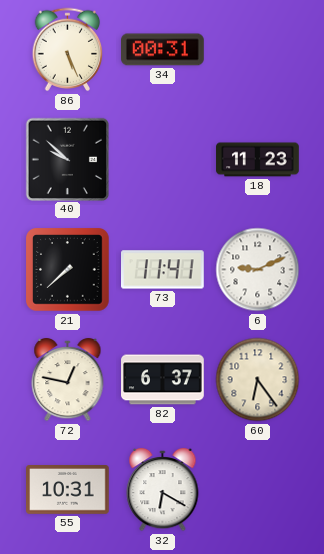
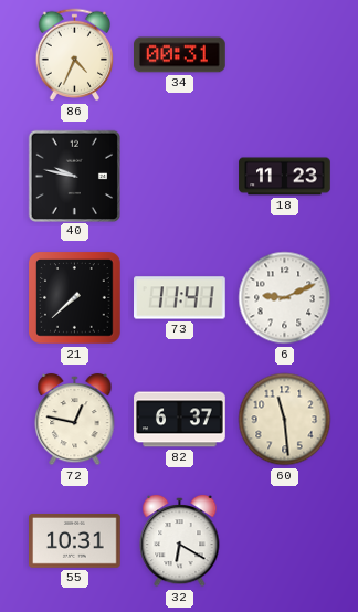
86: 5:26 -> 4:34
40: 9:52 -> 9:47
60: 6:24 -> 11:29
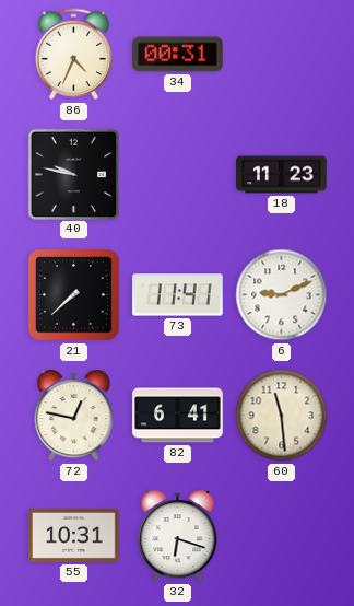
82: 6:37 -> 6:41
32: 6:20 -> 6:18
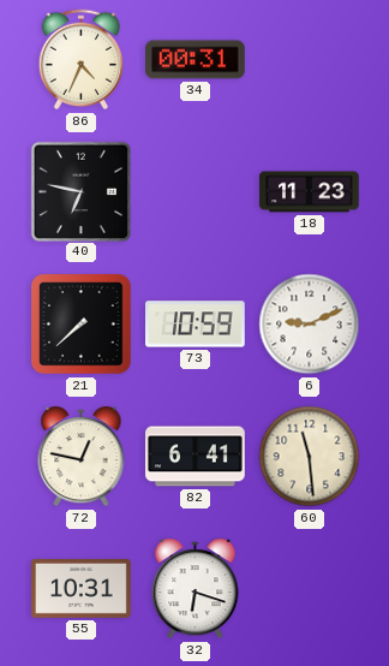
40: 9:47 -> 6:47
73: 11:41 -> 10:59
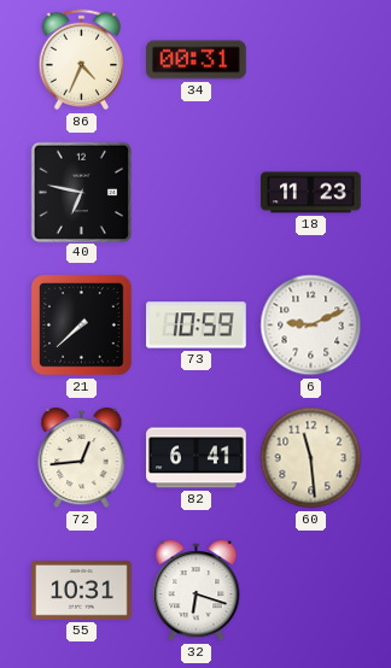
72: 12:47 -> 12:44
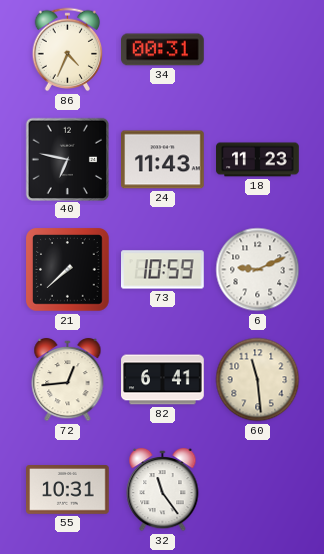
24: none -> 11:43
32: 6:18 -> 11:24
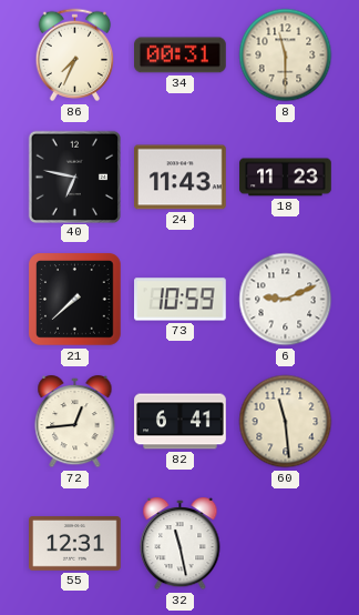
86: 4:34 -> 7:34
8: none -> 11:30
55: 10:31 -> 12:31
32: 11:24 -> 11:28
